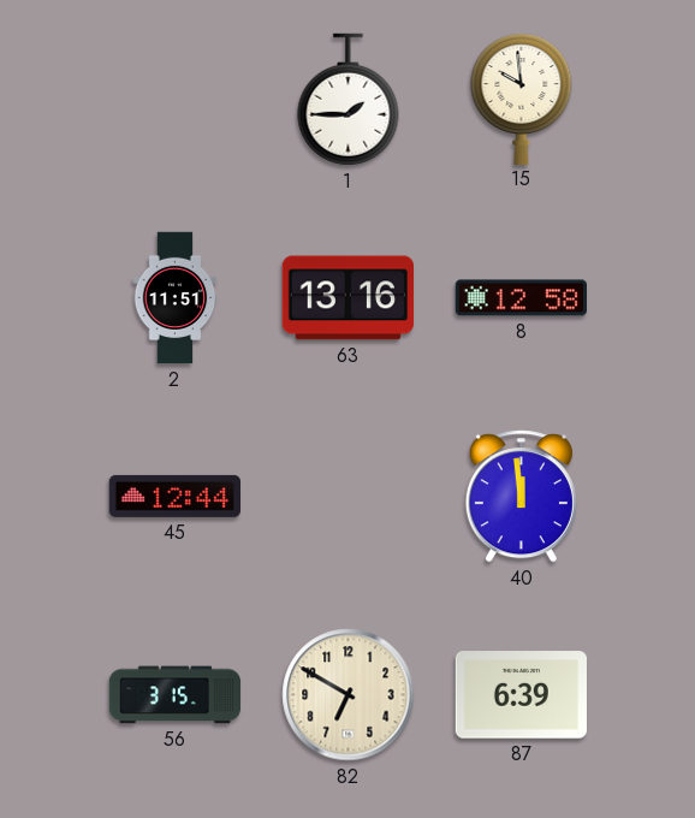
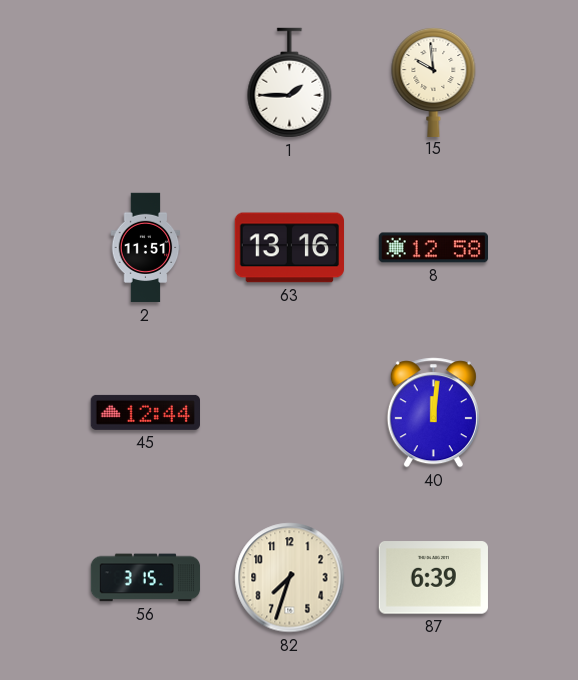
40: 11:59 -> 12:01
82: 6:50 -> 7:33
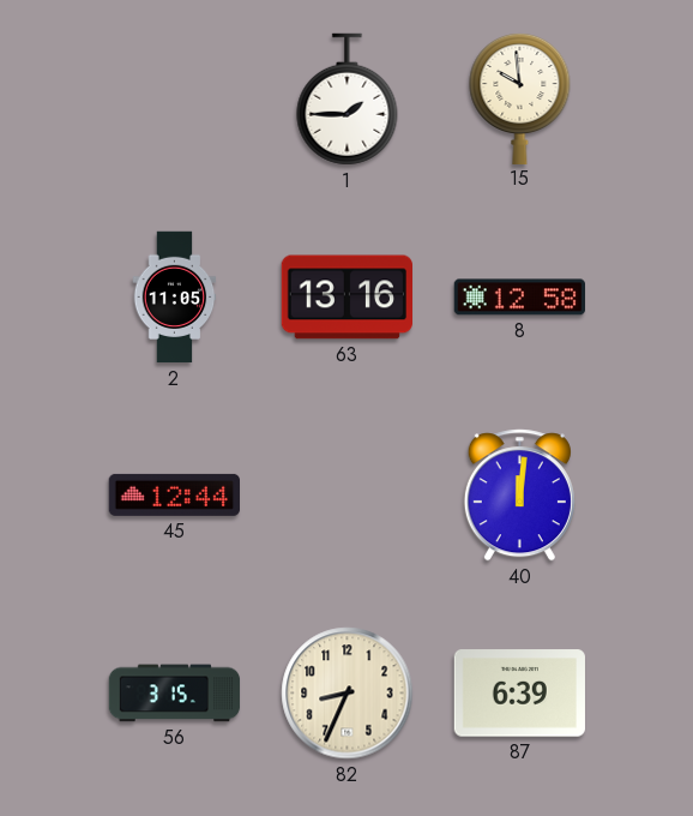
2: 11:51 -> 11:05
82: 7:33 -> 8:34
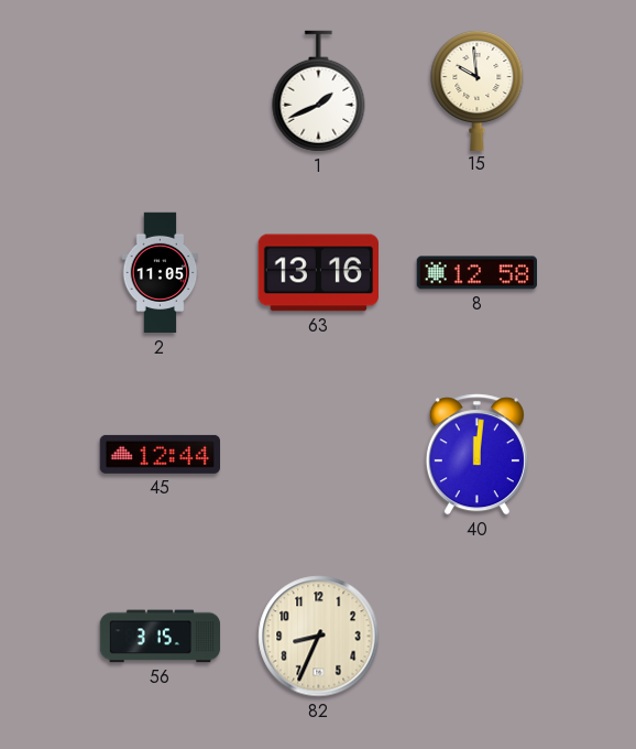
1: 1:45 -> 1:41
87: 6:39 -> none
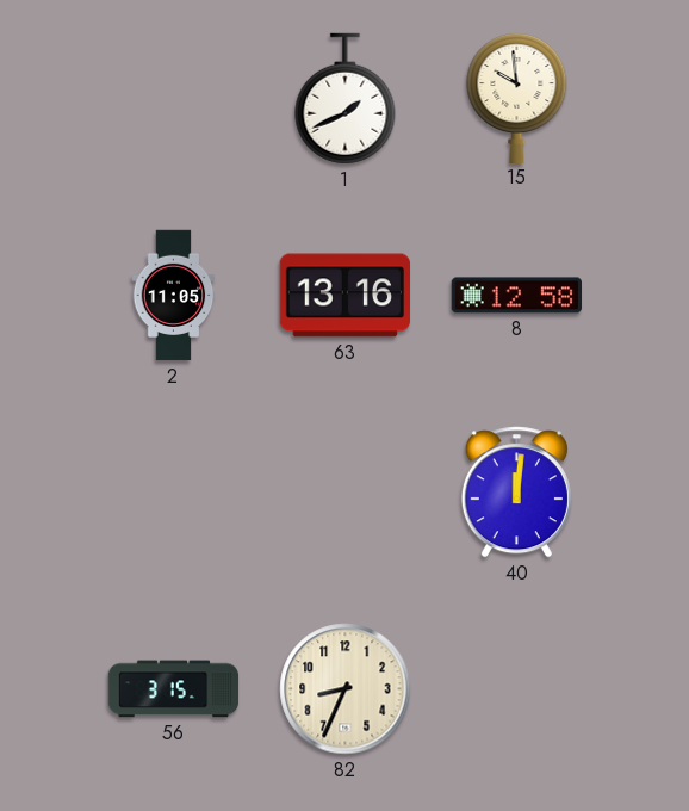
45: 12:44 -> none
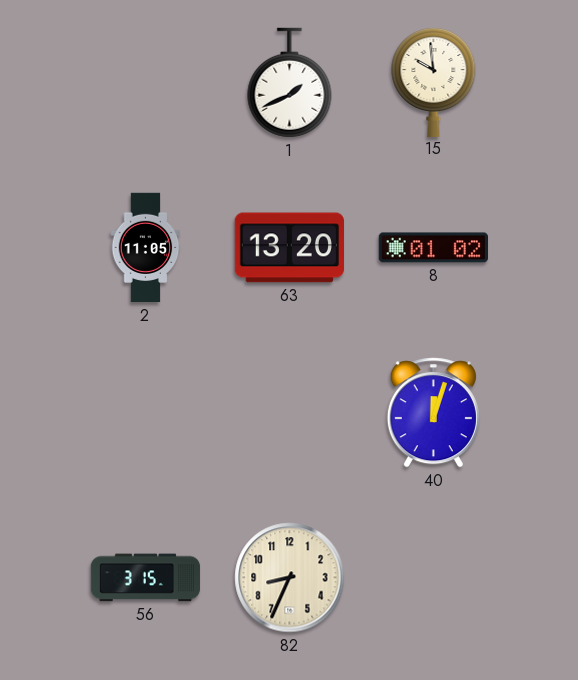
63: 13:16 -> 13:20
8: 12:58 -> 01:02
40: 12:01 -> 12:03
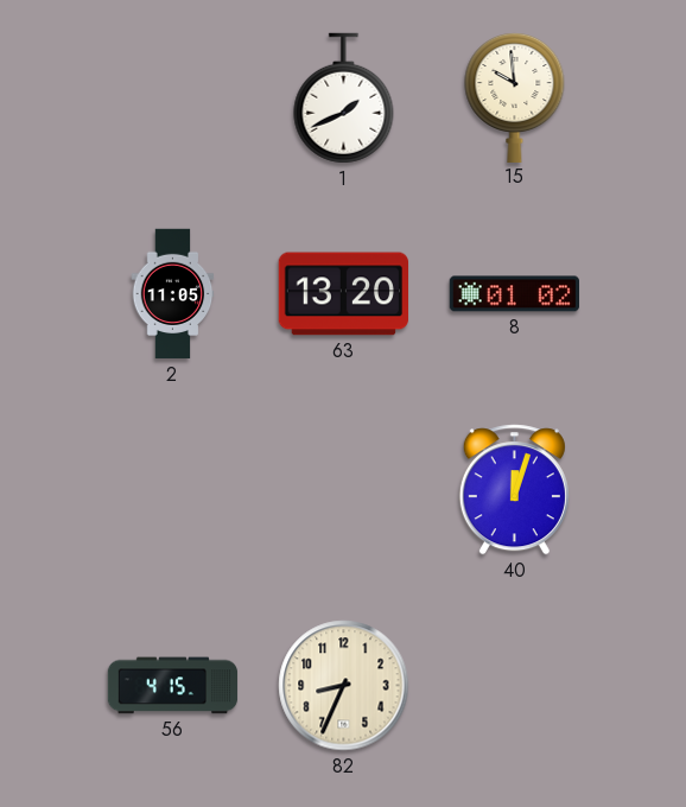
56: 3:15 -> 4:15
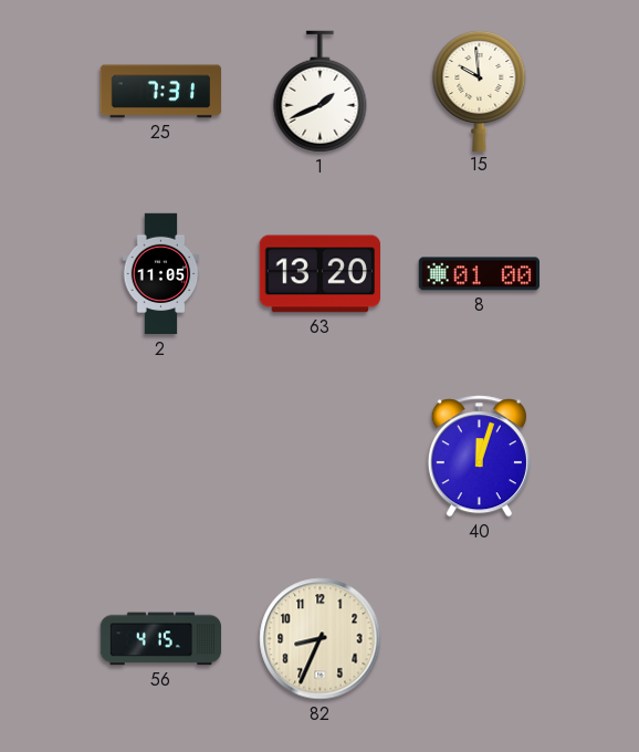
25: none -> 7:31
8: 01:02 -> 01:00
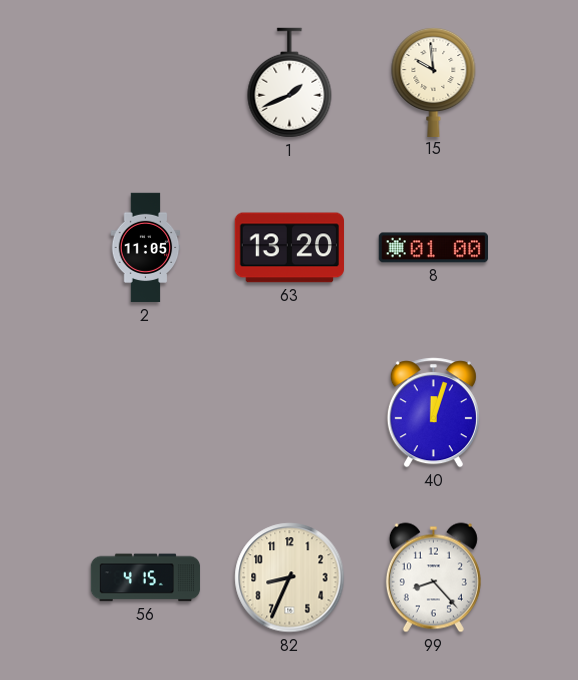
25: 7:31 -> none
99: none -> 8:23
